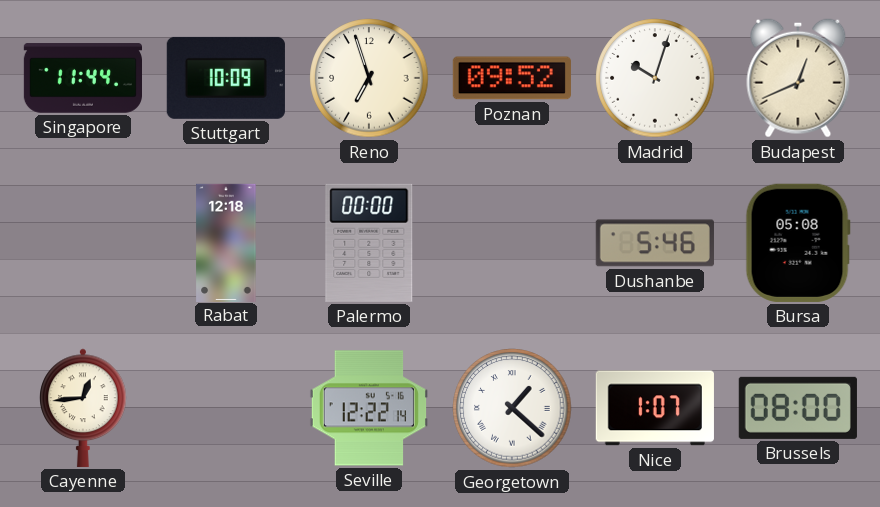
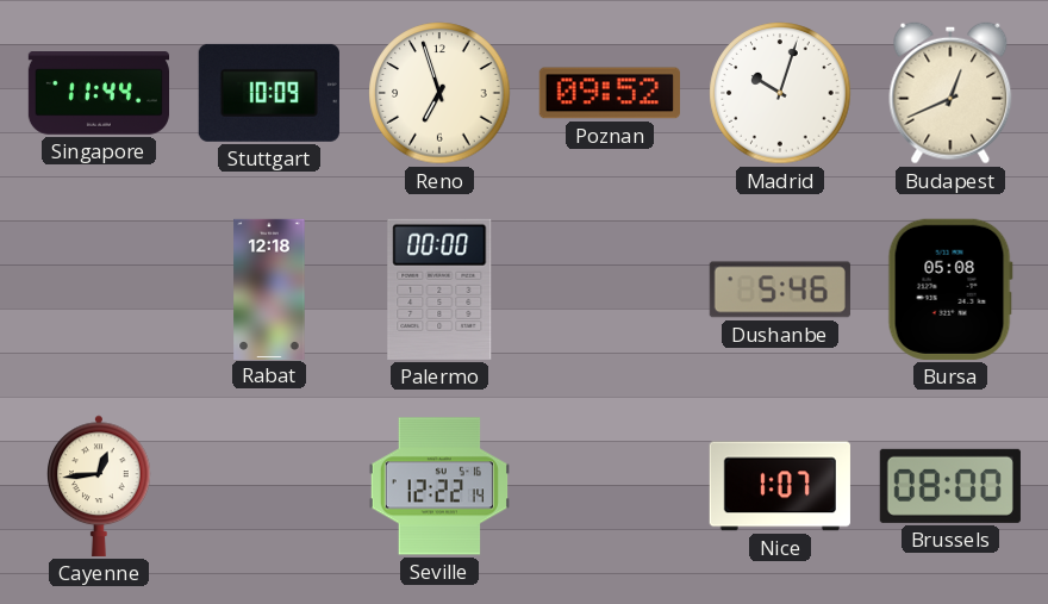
Georgetown: 1:22 -> none
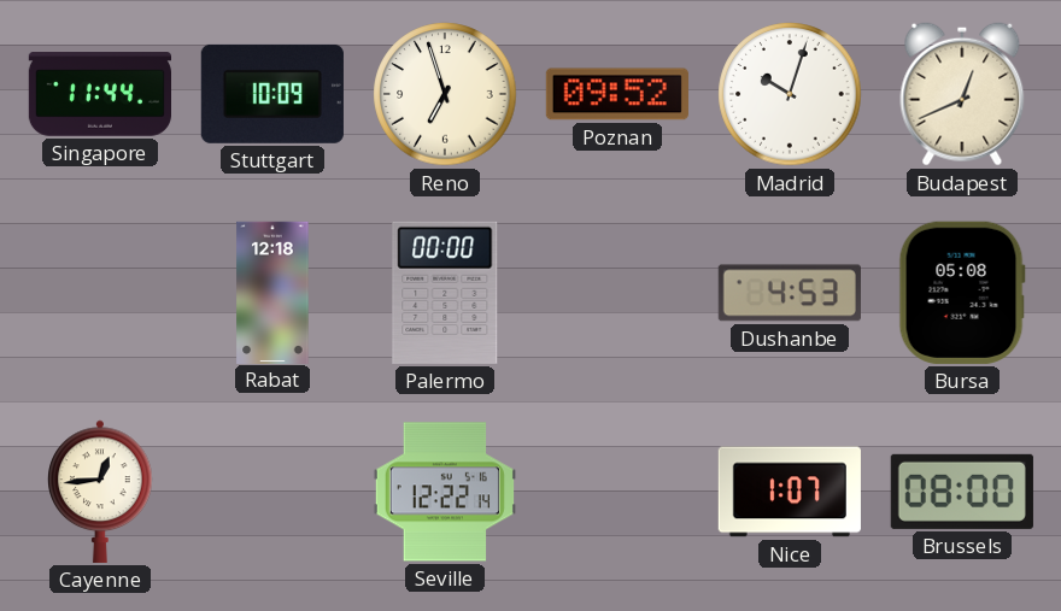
Dushanbe: 5:46 -> 4:53
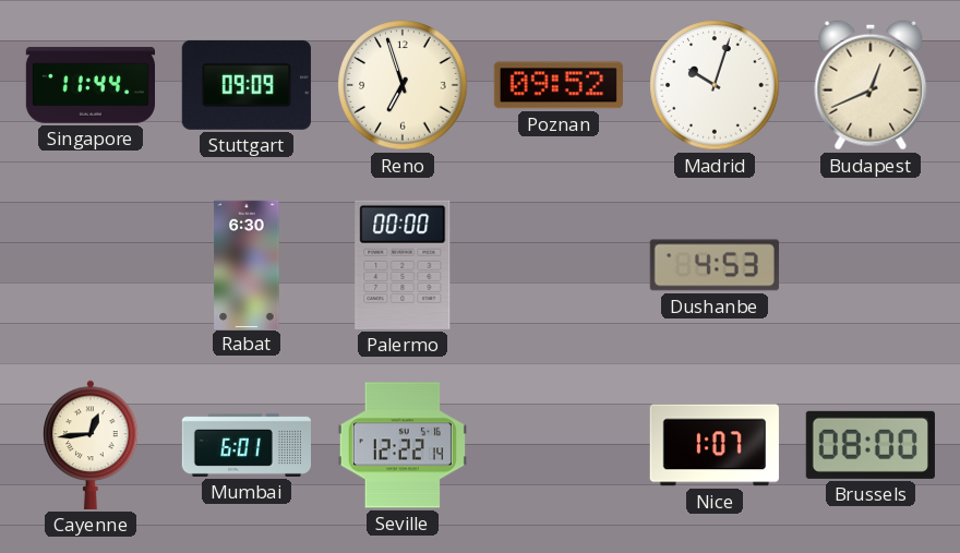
Stuttgart: 10:09 -> 09:09
Rabat: 12:18 -> 6:30
Bursa: 05:08 -> none
Mumbai: none -> 6:01
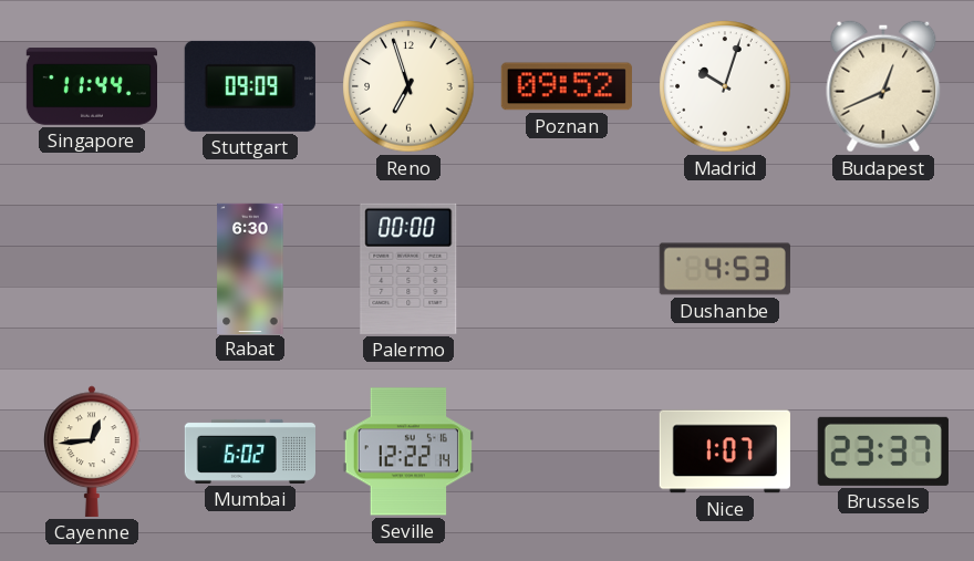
Mumbai: 6:01 -> 6:02
Brussels: 08:00 -> 23:37
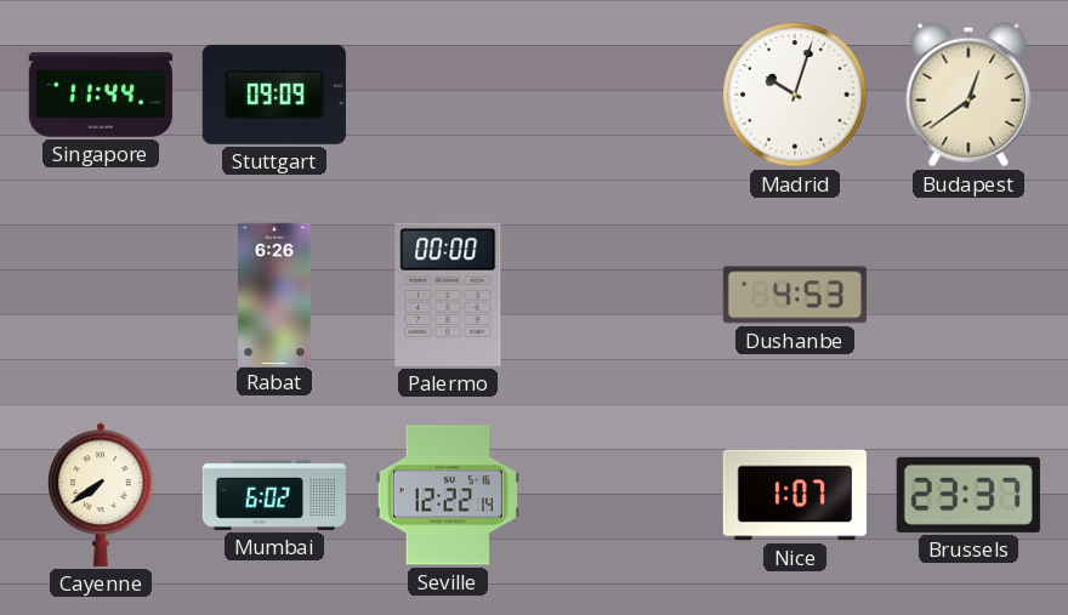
Reno: 6:57 -> none
Poznan: 09:52 -> none
Budapest: 12:41 -> 12:39
Rabat: 6:30 -> 6:26
Cayenne: 12:44 -> 7:39
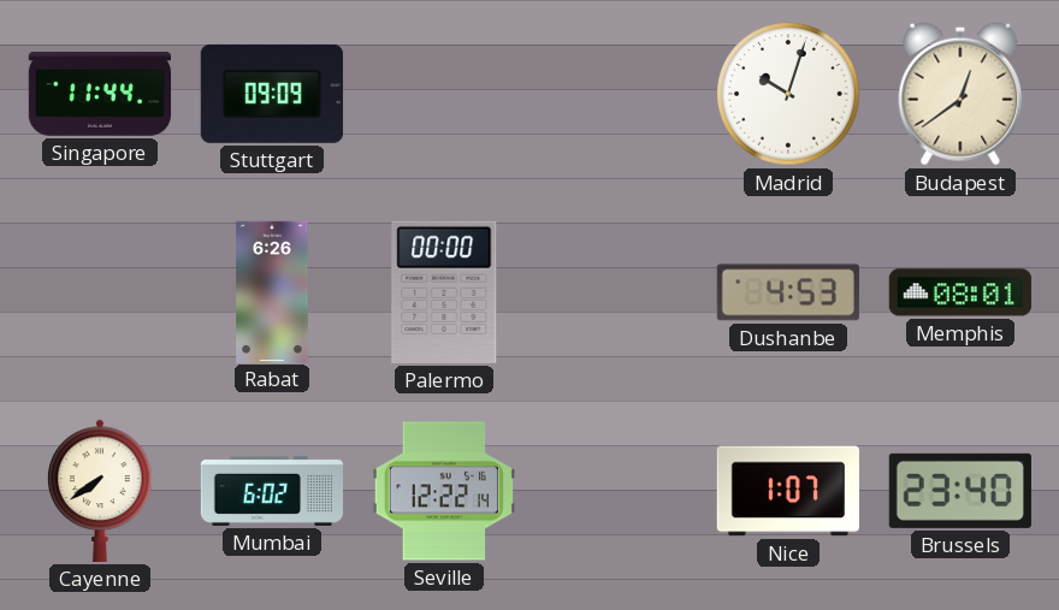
Memphis: none -> 08:01
Brussels: 23:37 -> 23:40
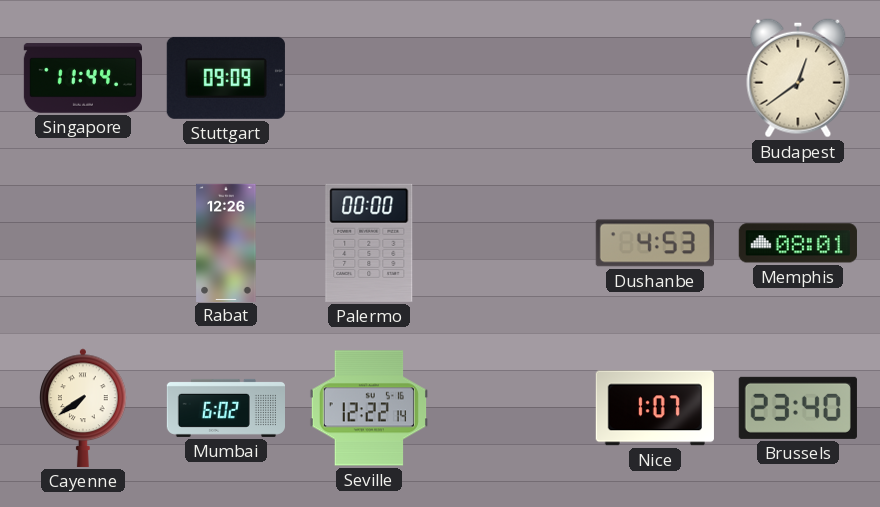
Madrid: 10:03 -> none
Rabat: 6:26 -> 12:26
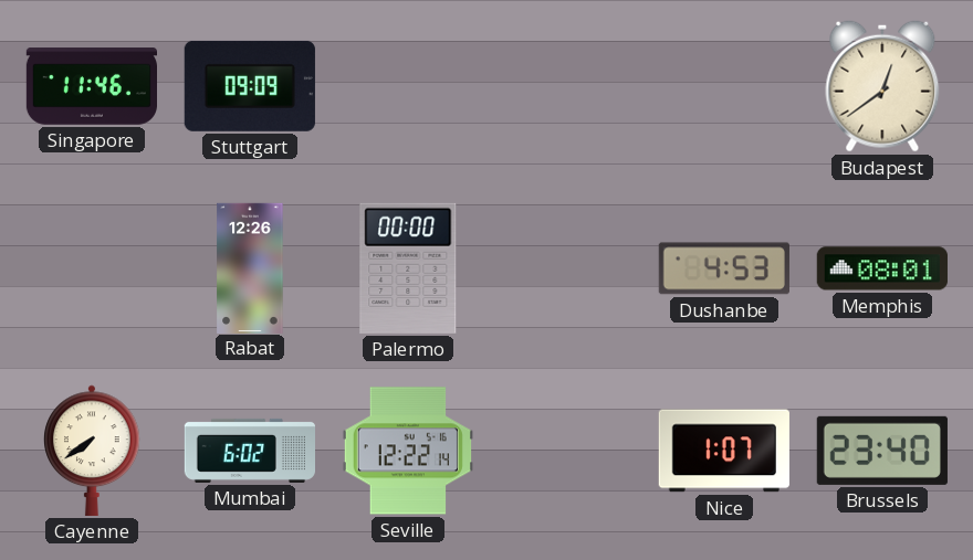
Singapore: 11:44 -> 11:46
